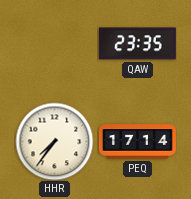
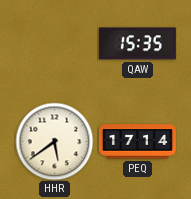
QAW: 23:35 -> 15:35
HHR: 7:36 -> 5:39
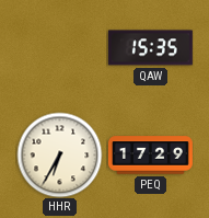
HHR: 5:39 -> 6:35
PEQ: 17:14 -> 17:29
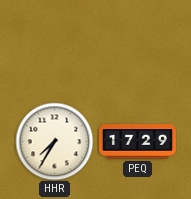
QAW: 15:35 -> none
HHR: 6:35 -> 7:35
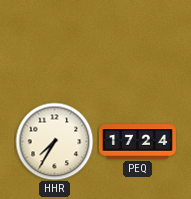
PEQ: 17:29 -> 17:24
